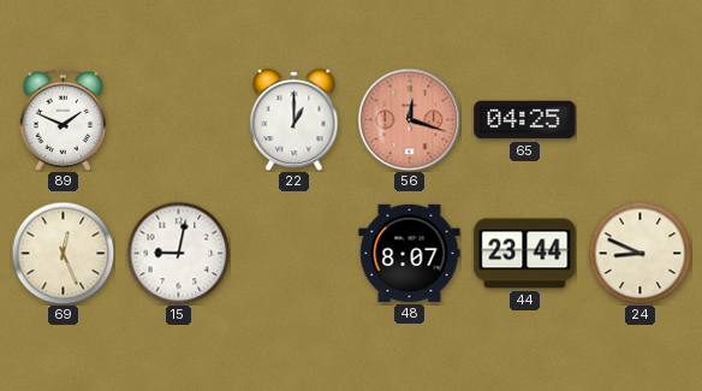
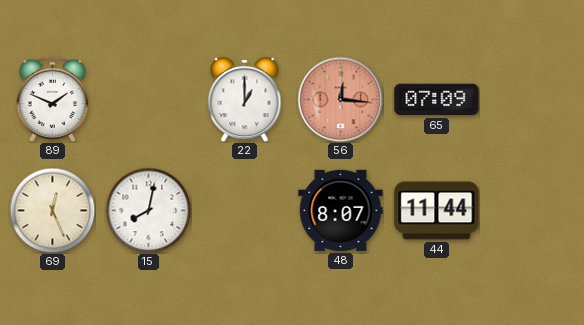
56: 12:18 -> 12:16
65: 04:25 -> 07:09
15: 9:02 -> 8:02
44: 23:44 -> 11:44
24: 8:49 -> none
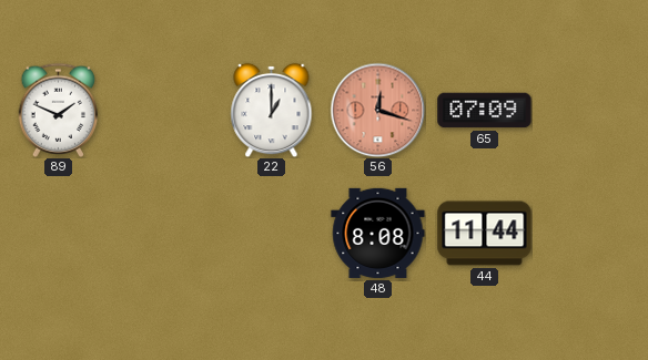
56: 12:16 -> 12:18
69: 12:26 -> none
15: 8:02 -> none
48: 8:07 -> 8:08
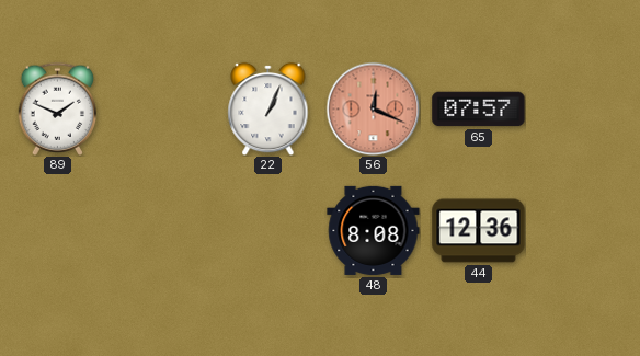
22: 1:00 -> 1:04
56: 12:18 -> 12:19
65: 07:09 -> 07:57
44: 11:44 -> 12:36
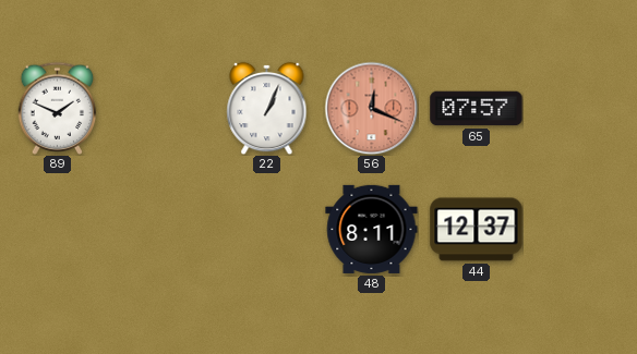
48: 8:08 -> 8:11
44: 12:36 -> 12:37
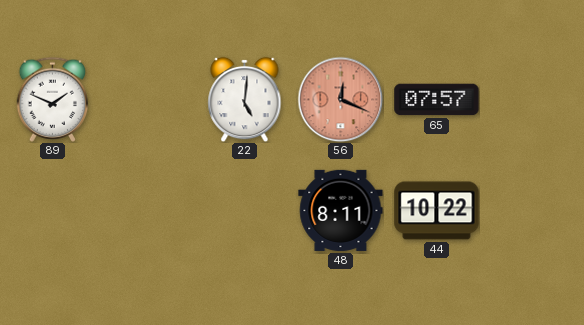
22: 1:04 -> 5:01
44: 12:37 -> 10:22
